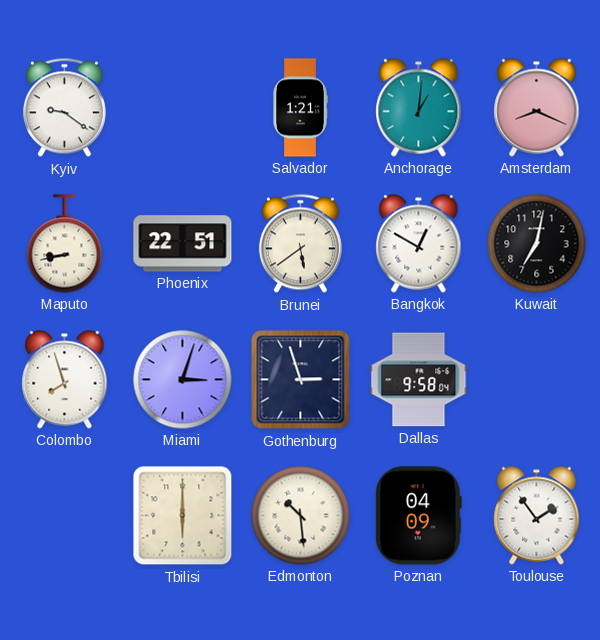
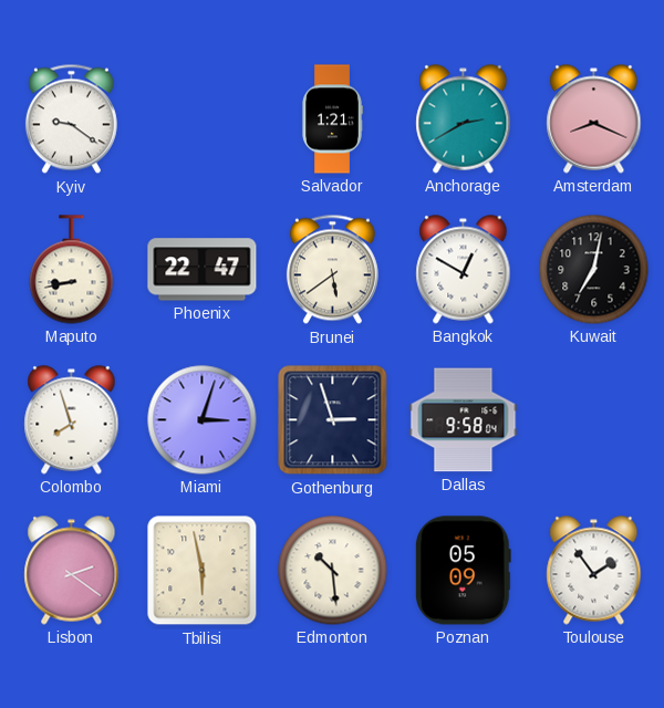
Anchorage: 1:01 -> 2:40
Phoenix: 22:51 -> 22:47
Lisbon: none -> 2:21
Tbilisi: 6:00 -> 5:58
Poznan: 04:09 -> 05:09
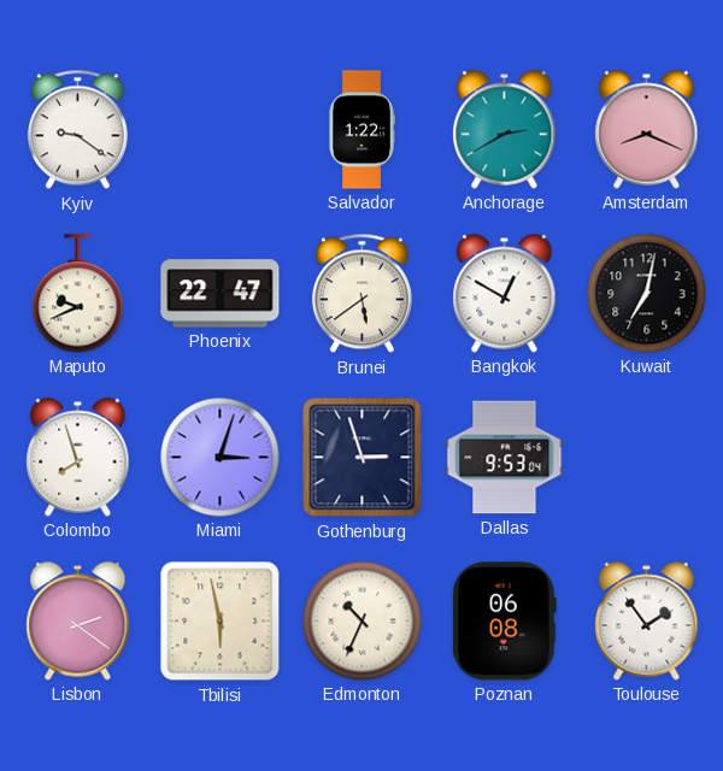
Salvador: 1:21 -> 1:22
Maputo: 8:43 -> 9:41
Dallas: 9:58 -> 9:53
Edmonton: 10:29 -> 10:34
Poznan: 05:09 -> 06:08
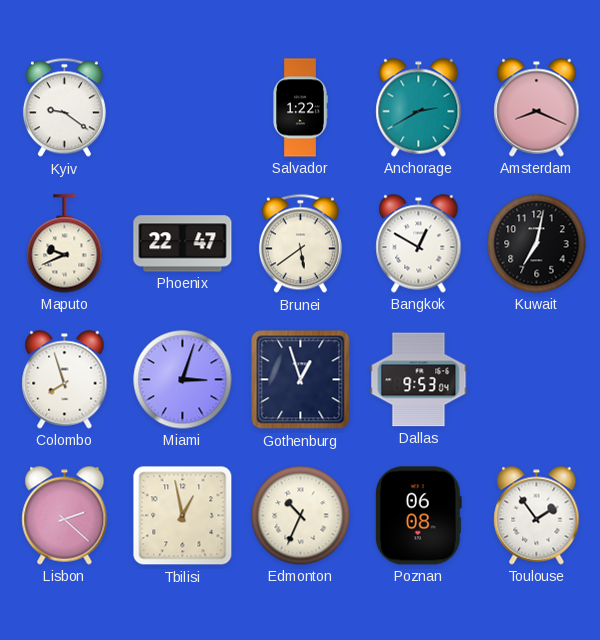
Gothenburg: 2:57 -> 12:57
Lisbon: 2:21 -> 2:22
Tbilisi: 5:58 -> 12:58
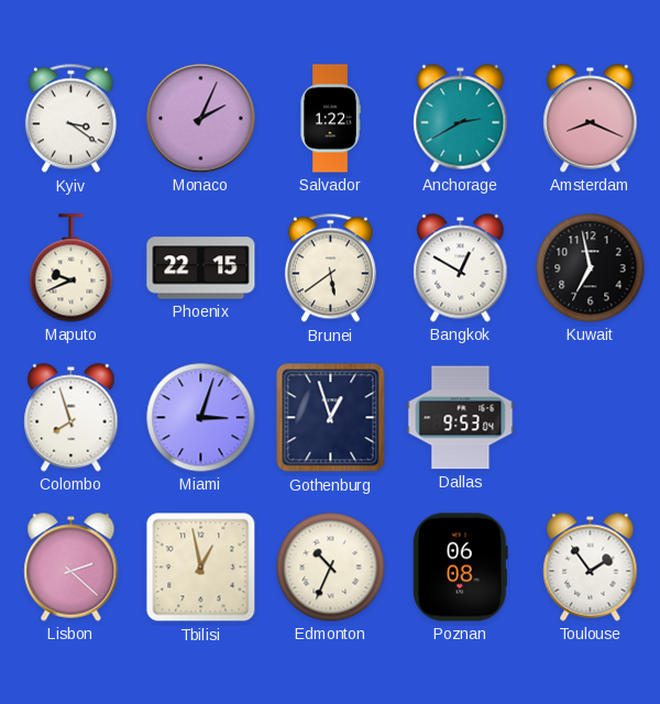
Kyiv: 9:21 -> 3:21
Monaco: none -> 2:04
Phoenix: 22:47 -> 22:15
Kuwait: 7:02 -> 6:58
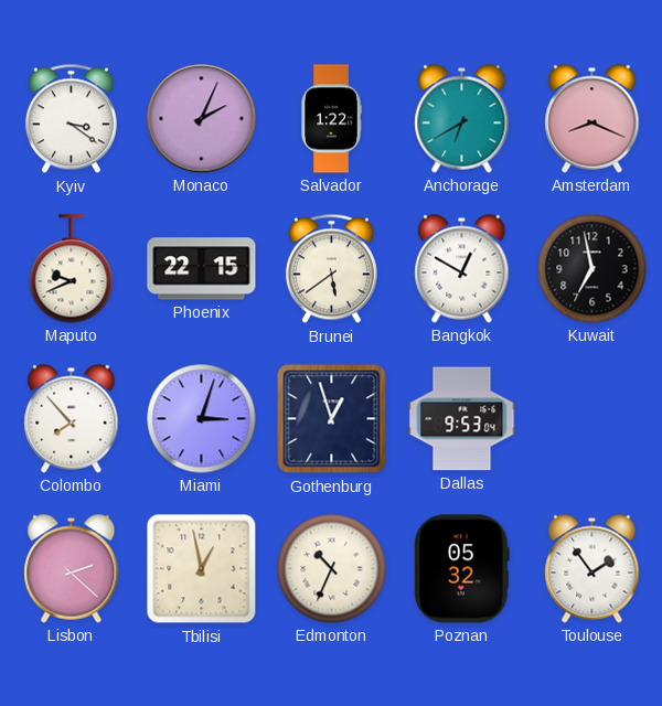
Anchorage: 2:40 -> 6:40
Colombo: 7:57 -> 7:53
Poznan: 06:08 -> 05:32
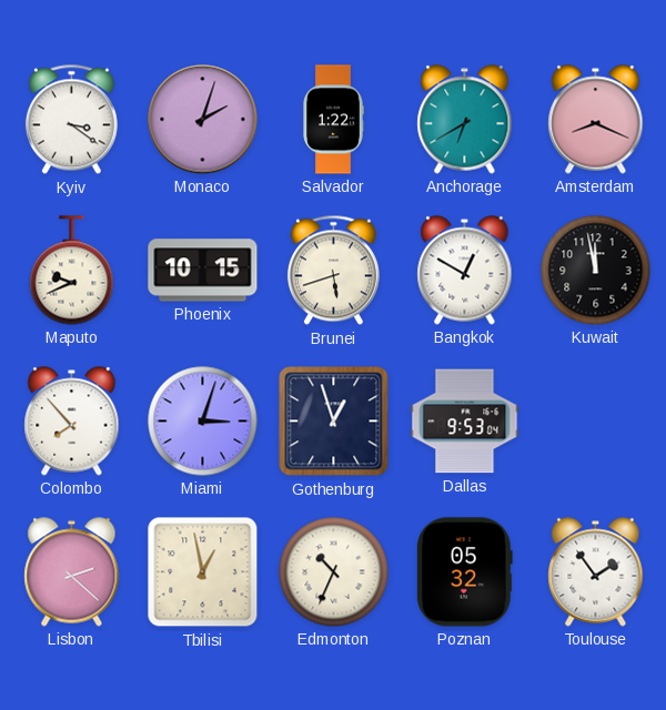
Monaco: 2:04 -> 2:03
Phoenix: 22:15 -> 10:15
Brunei: 5:39 -> 5:42
Kuwait: 6:58 -> 11:58
